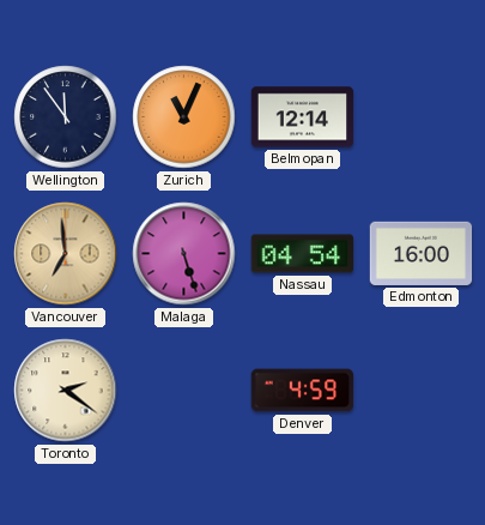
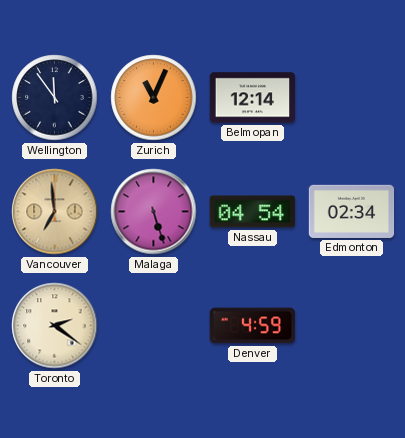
Edmonton: 16:00 -> 02:34
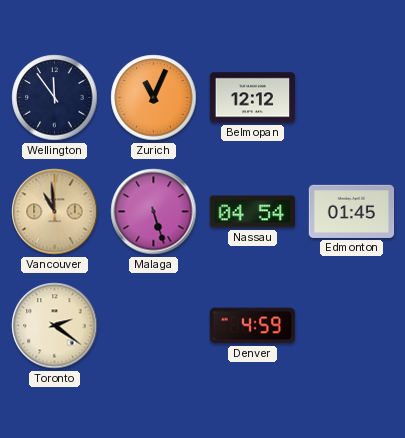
Belmopan: 12:14 -> 12:12
Vancouver: 6:59 -> 10:59
Edmonton: 02:34 -> 01:45
